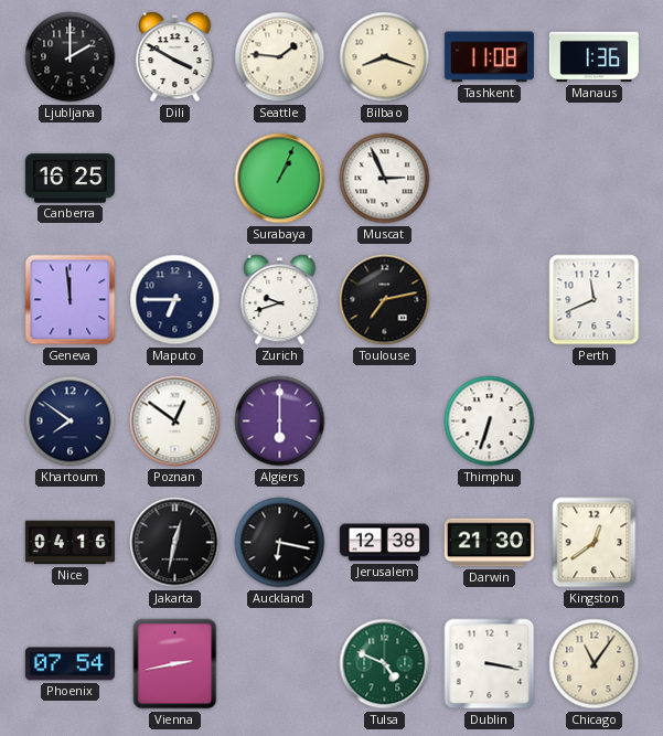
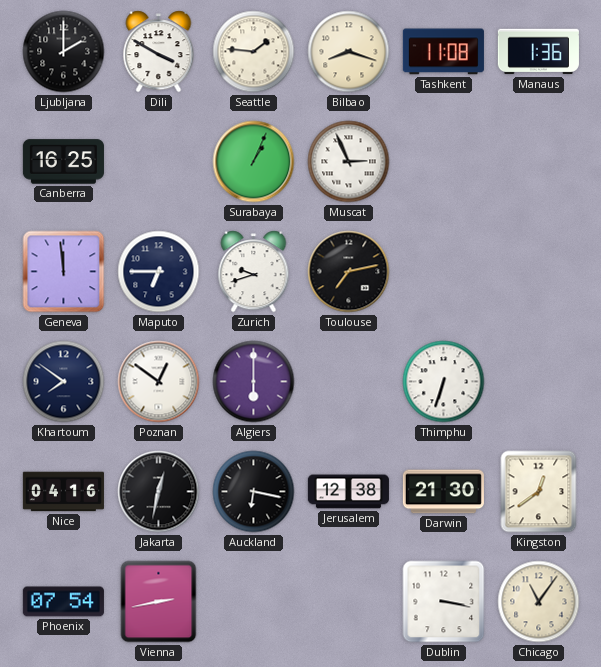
Perth: 11:41 -> none
Tulsa: 4:49 -> none
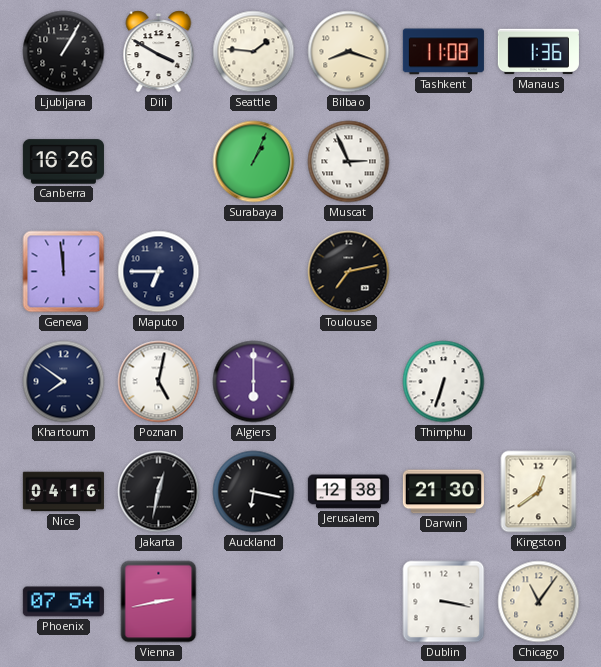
Ljubljana: 2:00 -> 1:05
Canberra: 16:25 -> 16:26
Zurich: 9:42 -> none
Poznan: 12:51 -> 5:02
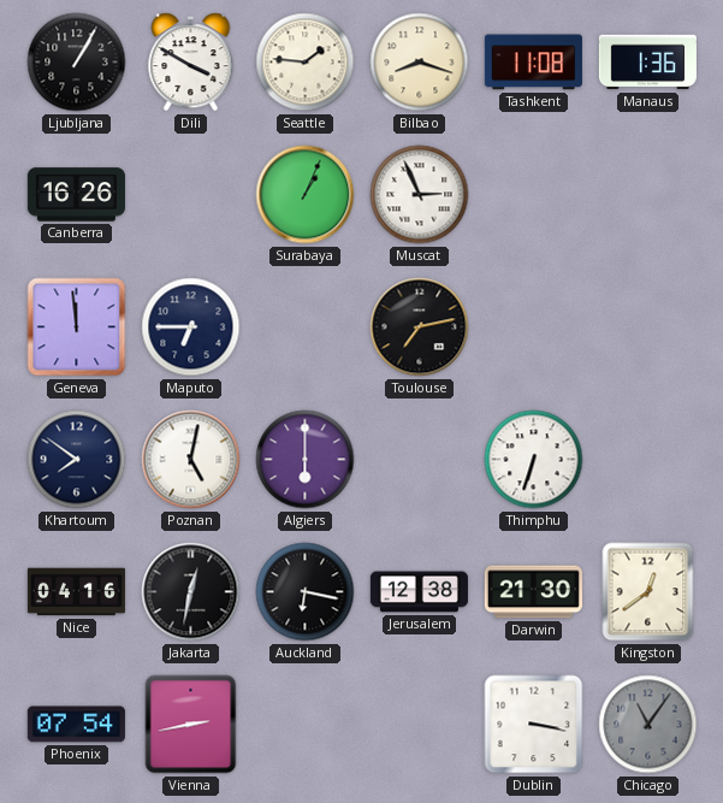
Chicago dial: cream -> grey
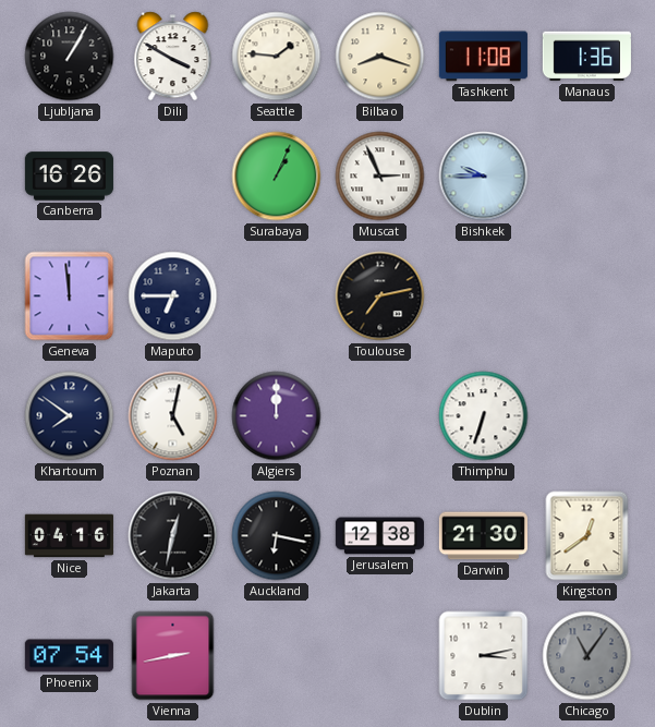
Bishkek: none -> 9:45
Algiers: 6:00 -> 12:00
Dublin: 3:17 -> 3:13
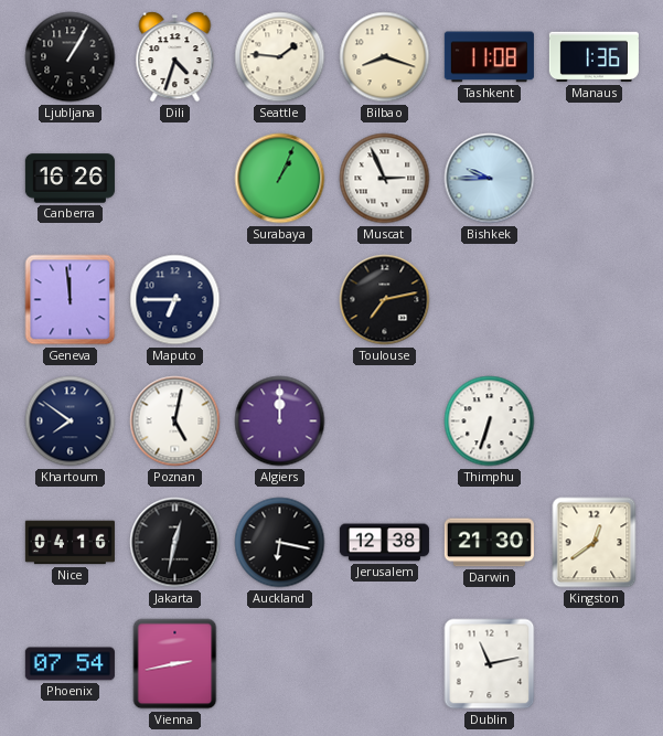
Dili: 3:50 -> 4:33
Dublin: 3:13 -> 11:13
Chicago: 11:06 -> none
